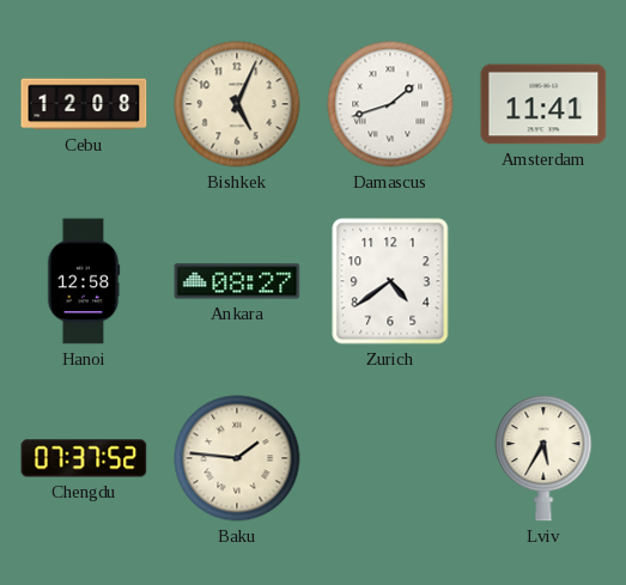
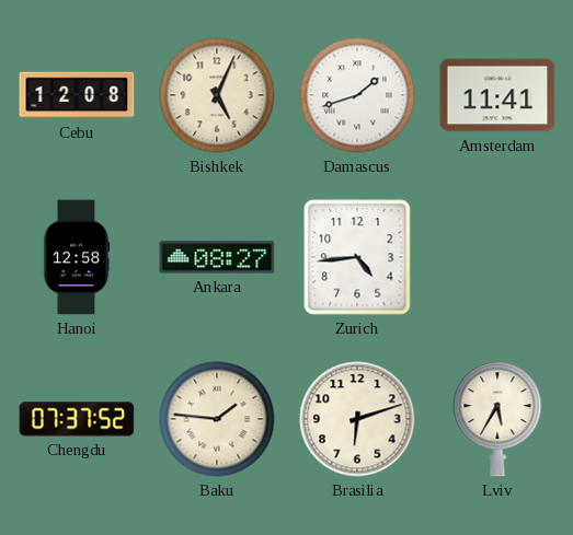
Zurich: 4:39 -> 4:44
Brasilia: none -> 6:12
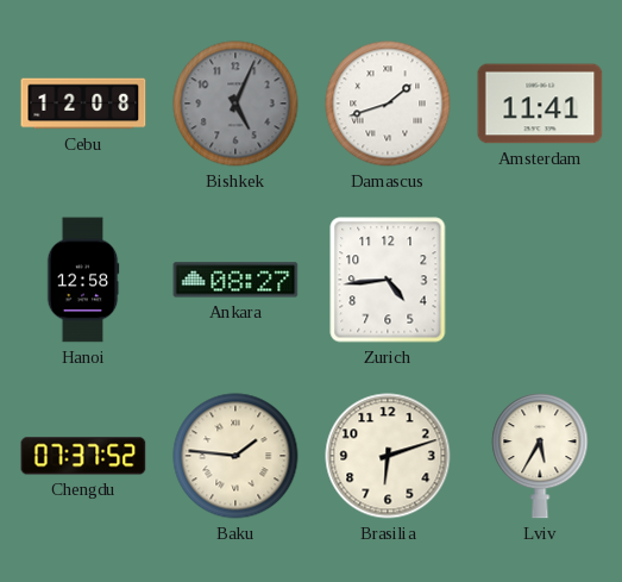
Bishkek dial: cream -> grey
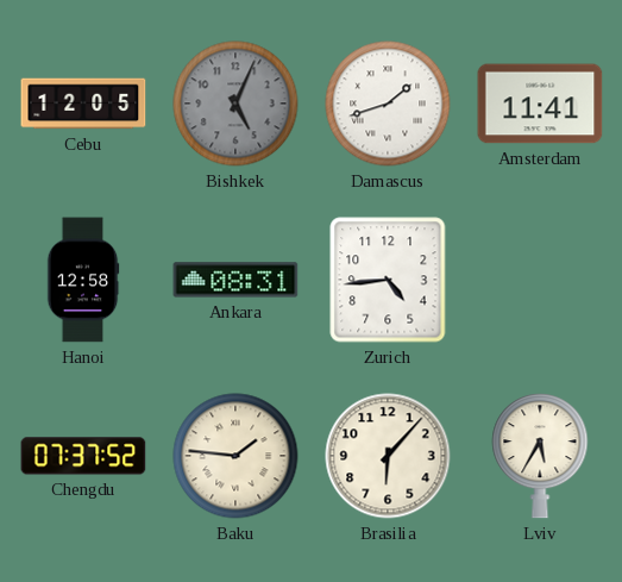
Cebu: 12:08 -> 12:05
Ankara: 08:27 -> 08:31
Brasilia: 6:12 -> 6:07
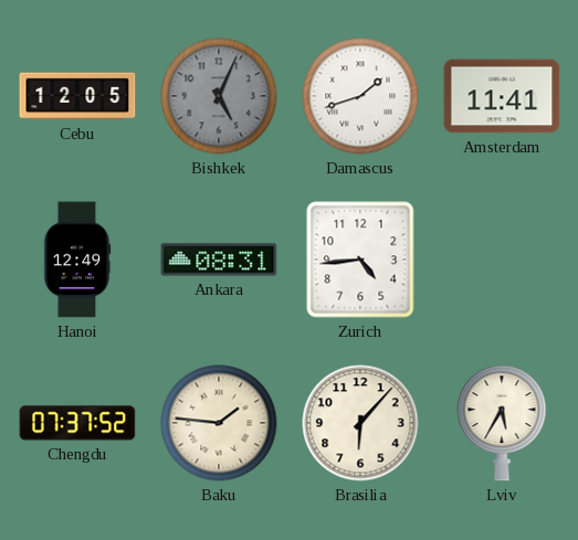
Hanoi: 12:58 -> 12:49
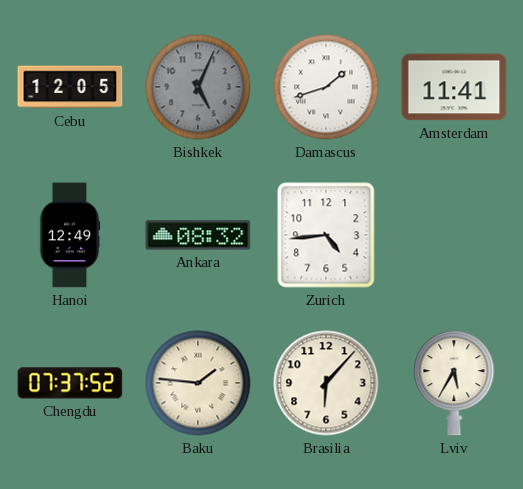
Ankara: 08:31 -> 08:32
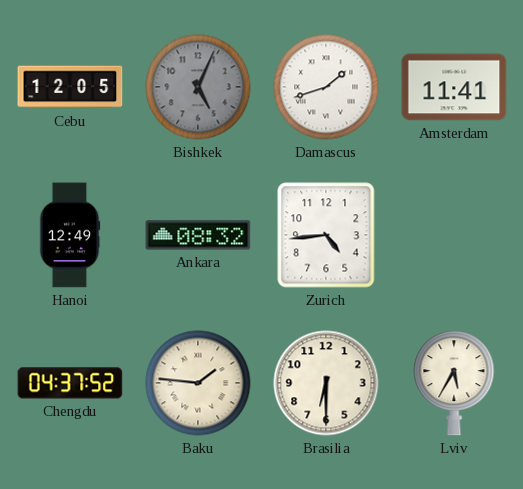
Chengdu: 07:37 -> 04:37
Brasilia: 6:07 -> 6:30
